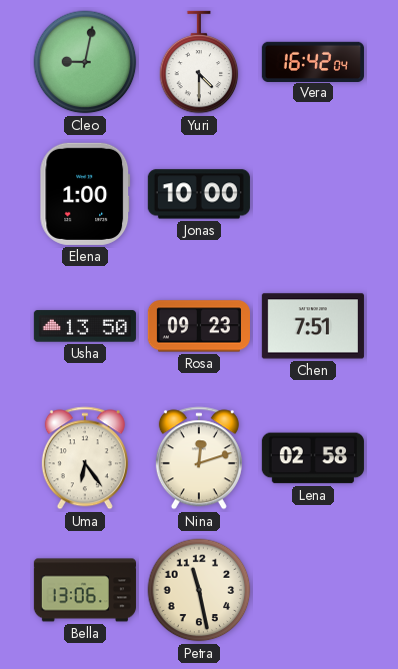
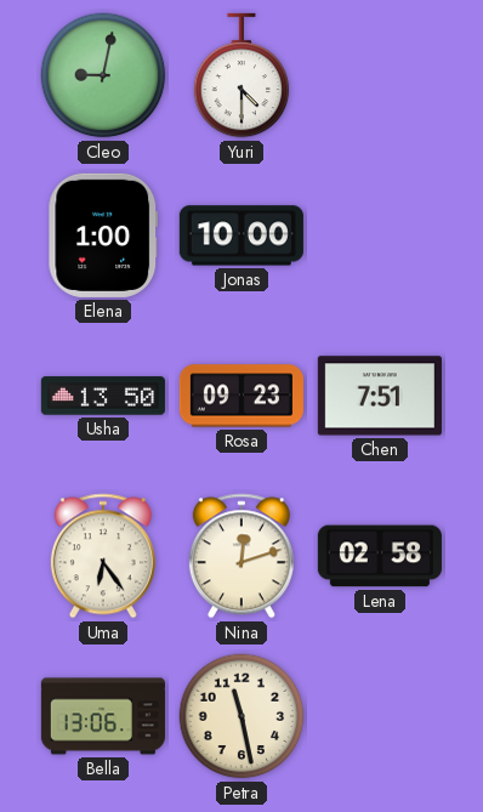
Vera: 16:42 -> none
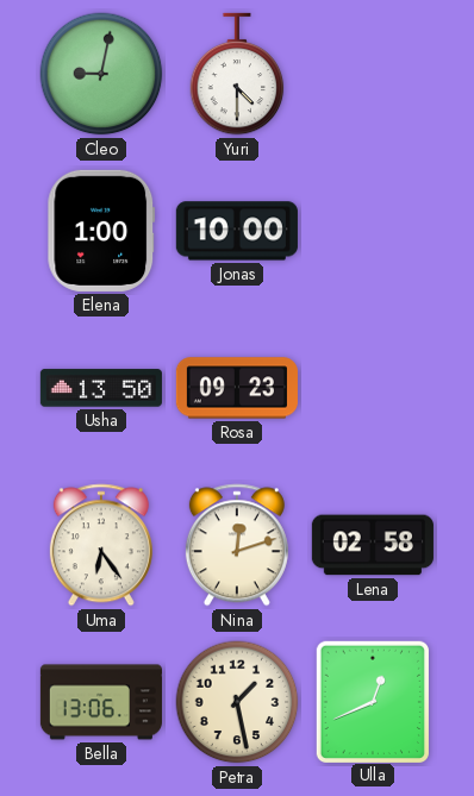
Chen: 7:51 -> none
Petra: 11:28 -> 1:28
Ulla: none -> 12:41
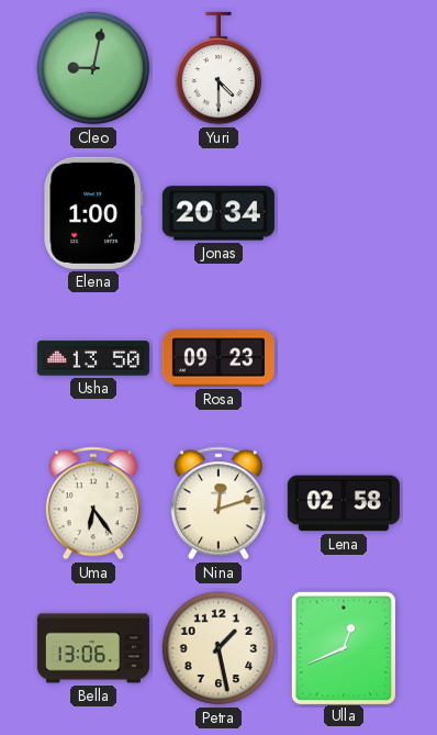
Jonas: 10:00 -> 20:34
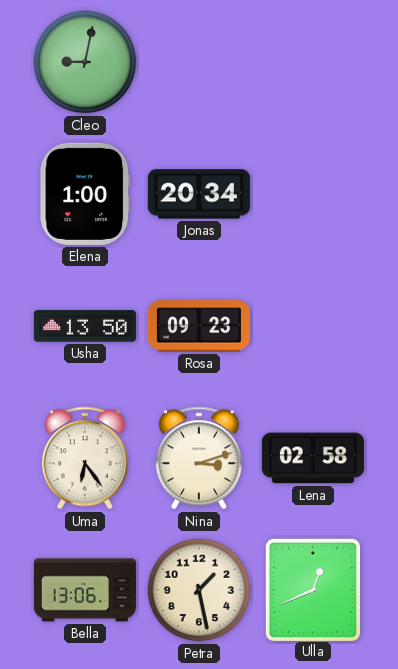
Yuri: 4:30 -> none
Nina: 12:12 -> 3:12
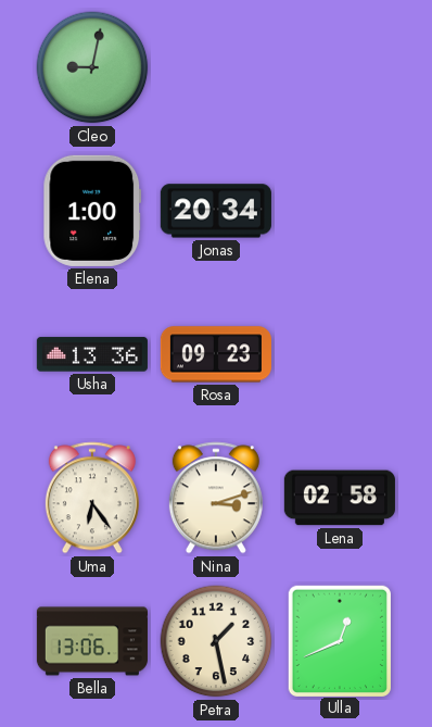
Usha: 13:50 -> 13:36
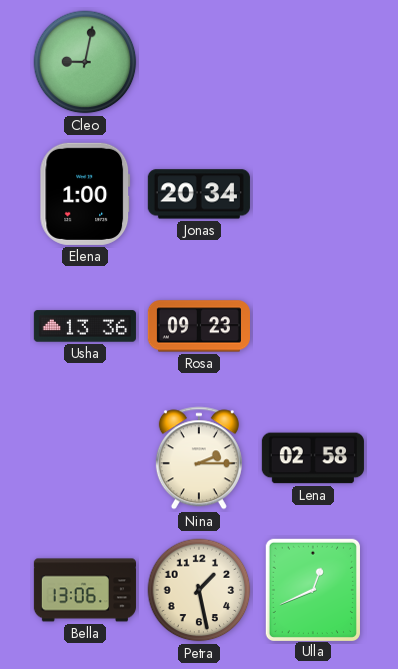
Uma: 6:24 -> none
Nina: 3:12 -> 2:15
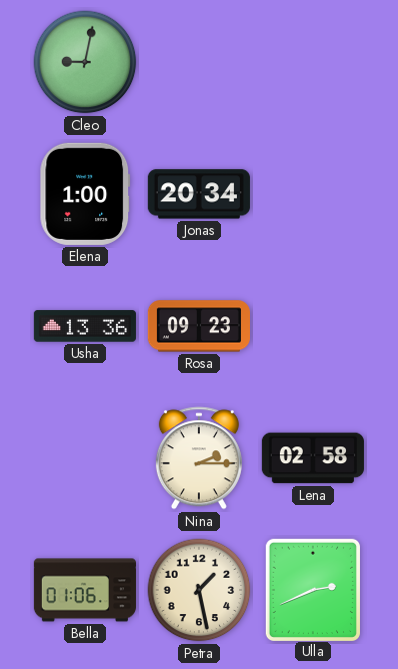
Bella: 13:06 -> 01:06
Ulla: 12:41 -> 2:41
